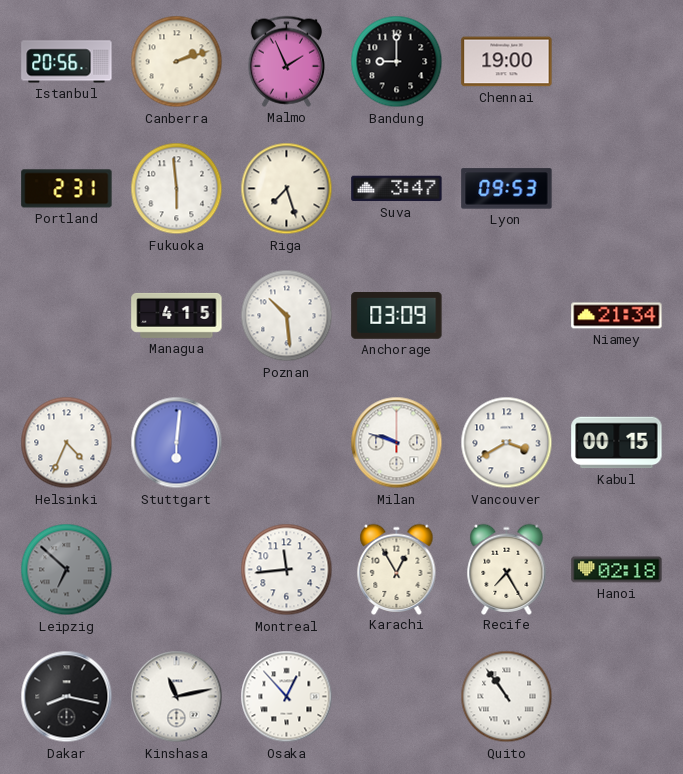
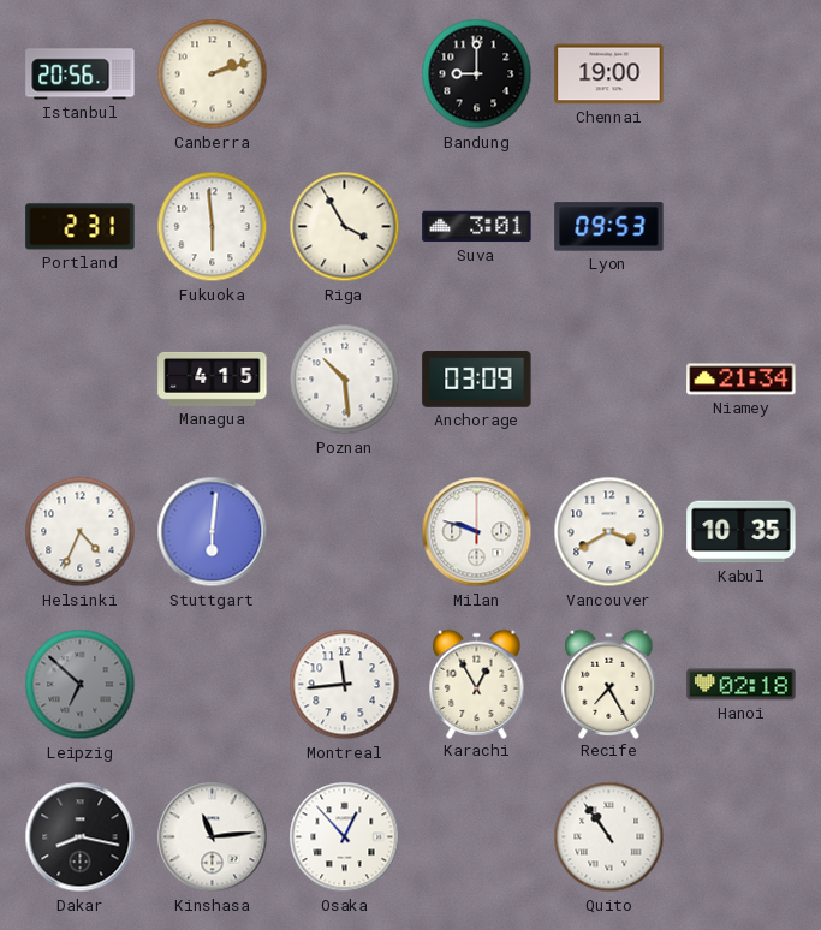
Malmo: 1:56 -> none
Riga: 7:27 -> 3:55
Suva: 3:47 -> 3:01
Kabul: 00:15 -> 10:35
Kinshasa: 11:13 -> 11:14
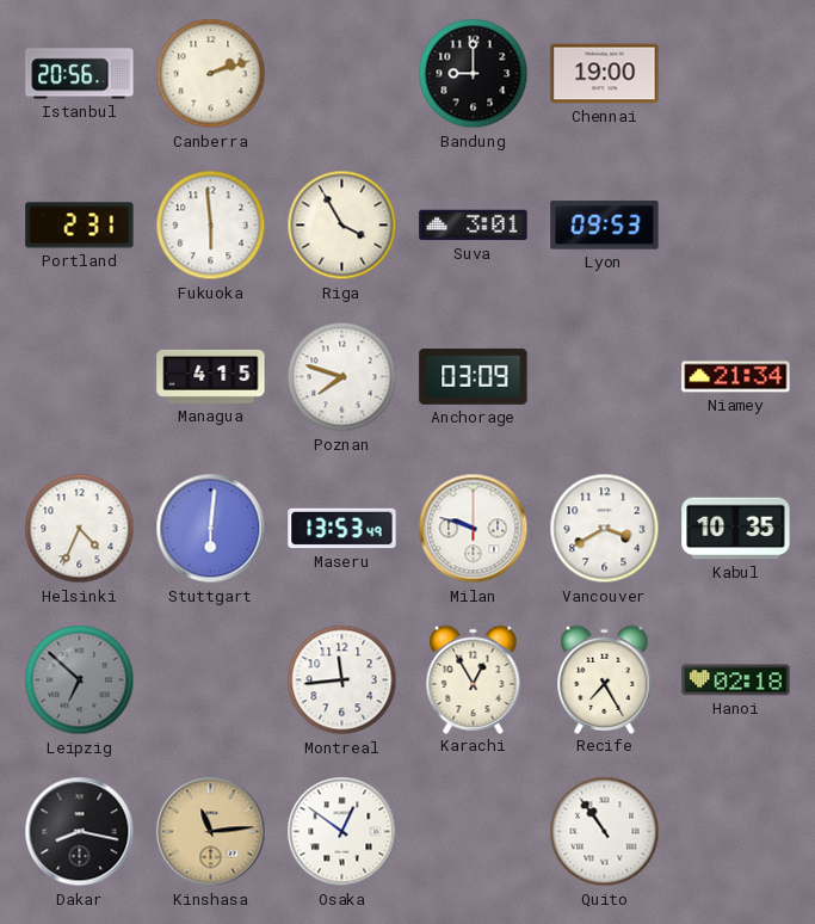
Poznan: 10:29 -> 7:48
Maseru: none -> 13:53
Kinshasa dial: white -> champagne
Osaka: 12:53 -> 12:51
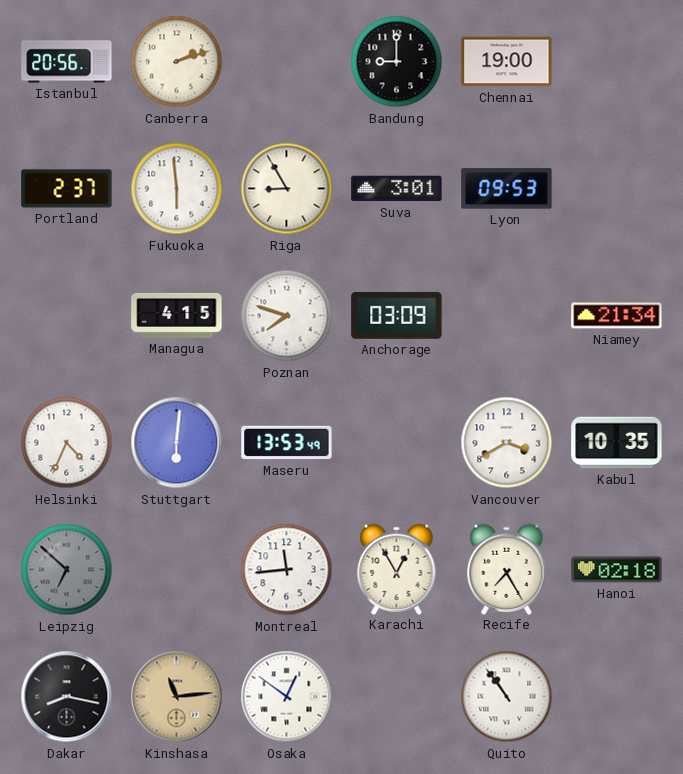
Portland: 2:31 -> 2:37
Riga: 3:55 -> 8:55
Milan: 9:48 -> none
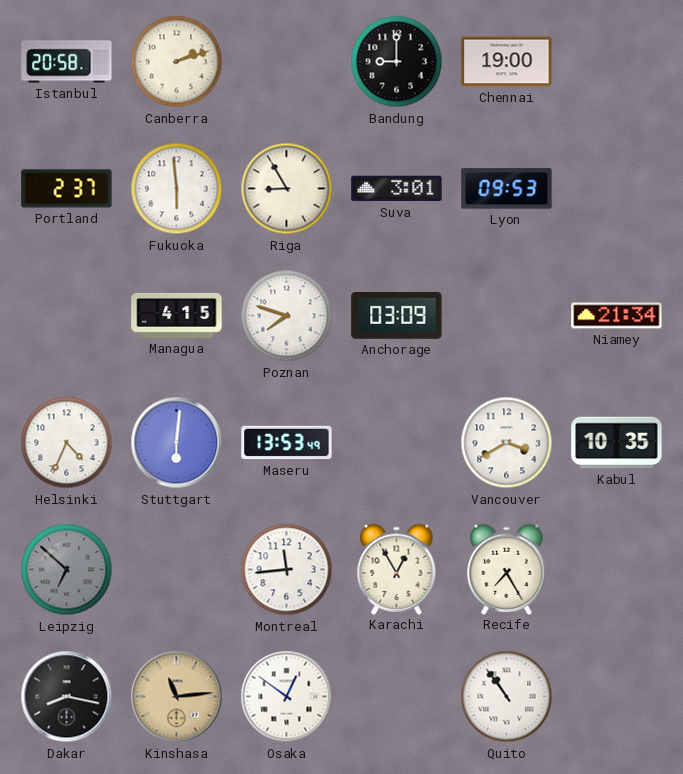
Istanbul: 20:56 -> 20:58
Hanoi: 02:18 -> none
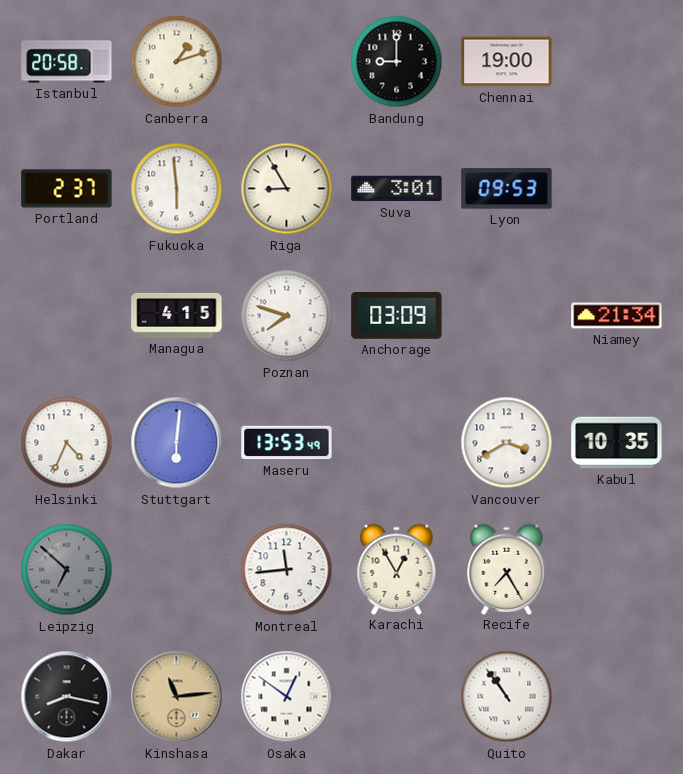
Canberra: 2:12 -> 1:12
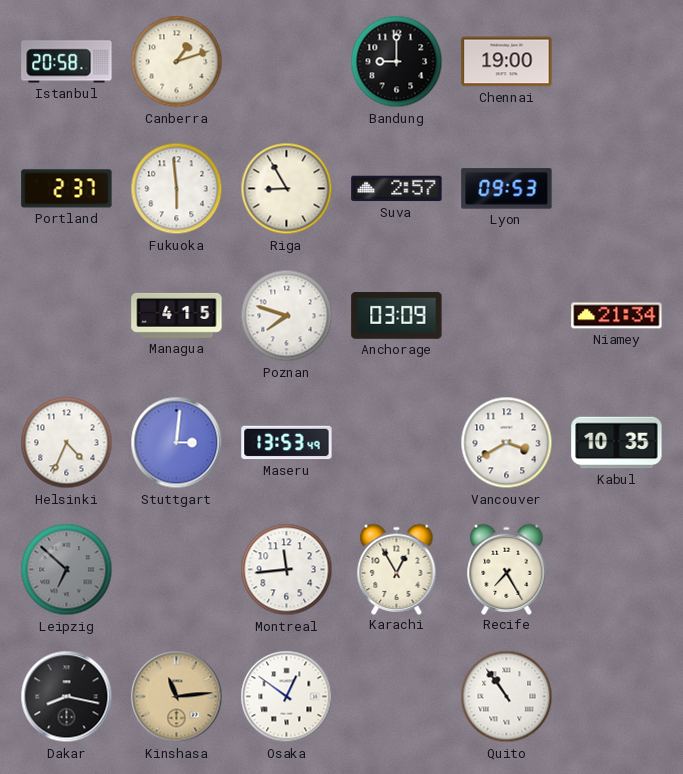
Suva: 3:01 -> 2:57
Stuttgart: 6:01 -> 3:01
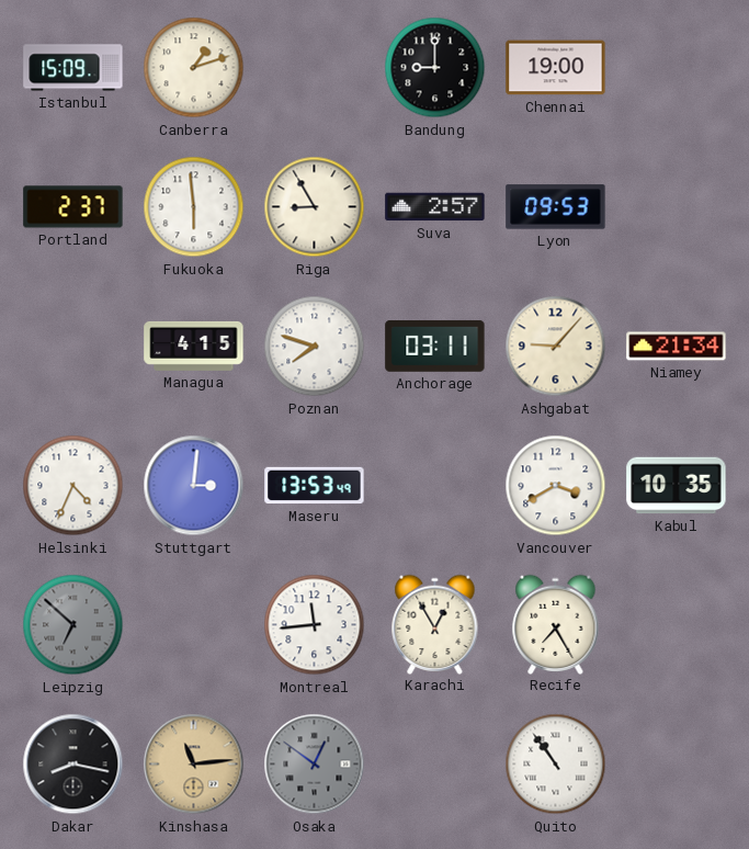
Istanbul: 20:58 -> 15:09
Anchorage: 03:09 -> 03:11
Ashgabat: none -> 9:07
Osaka dial: white -> grey
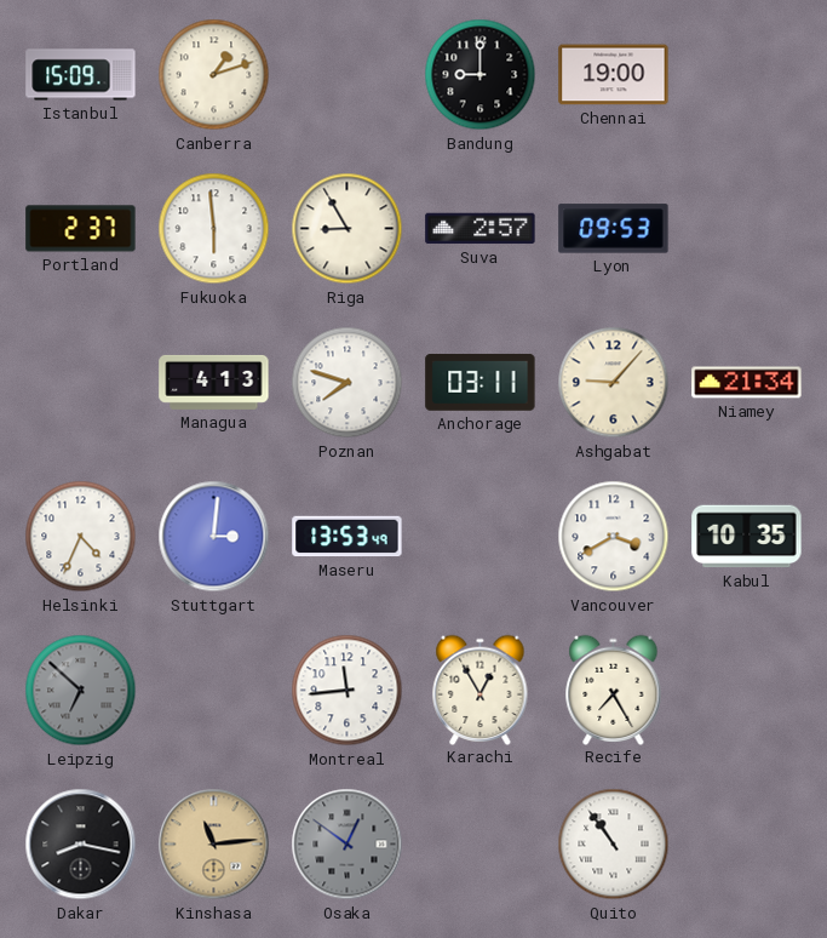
Managua: 4:15 -> 4:13
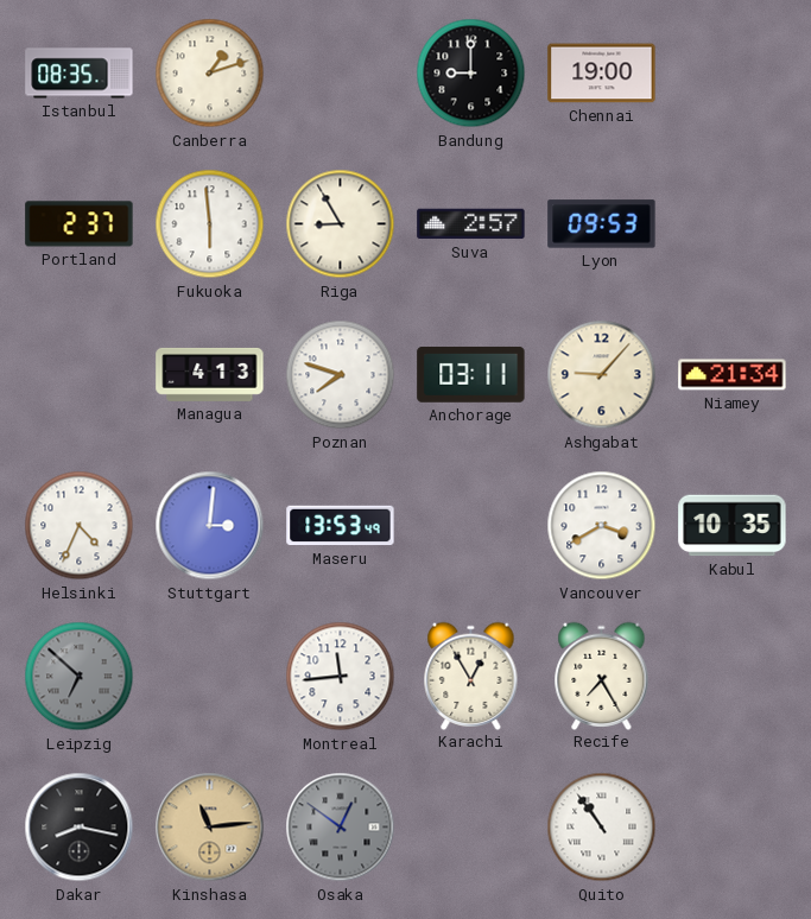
Istanbul: 15:09 -> 08:35
